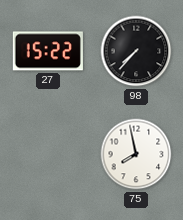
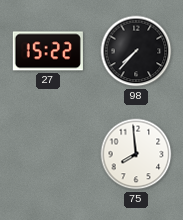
75: 7:58 -> 7:59
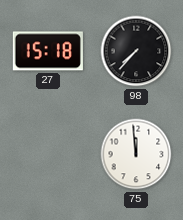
27: 15:22 -> 15:18
75: 7:59 -> 11:59
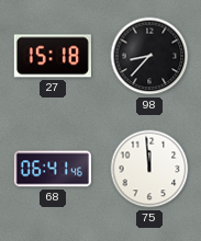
98: 7:37 -> 8:37
68: none -> 06:41
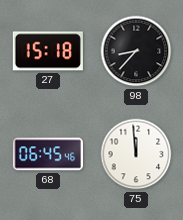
68: 06:41 -> 06:45
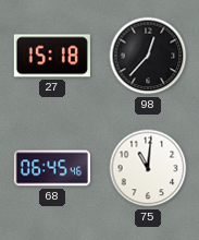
98: 8:37 -> 12:37
75: 11:59 -> 11:01
